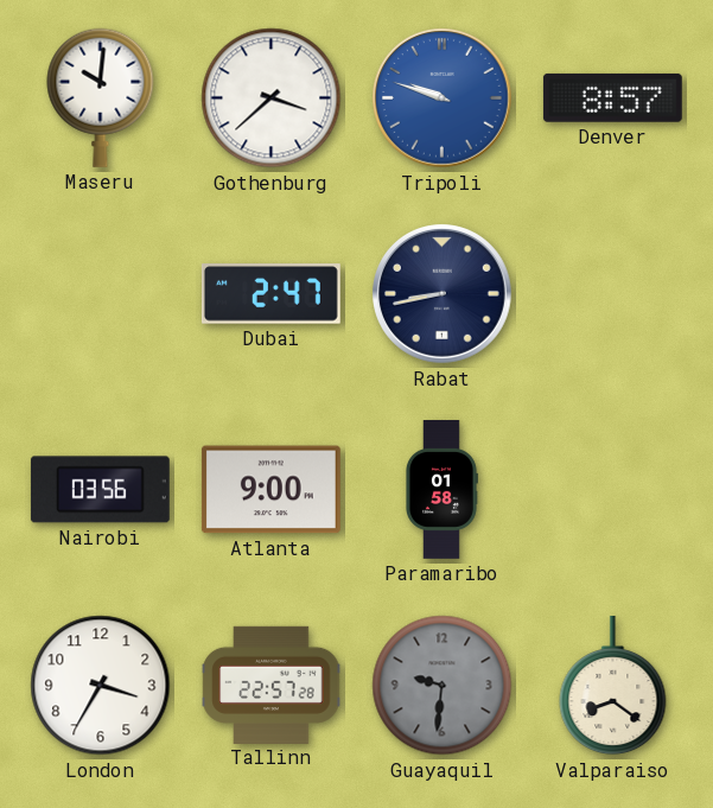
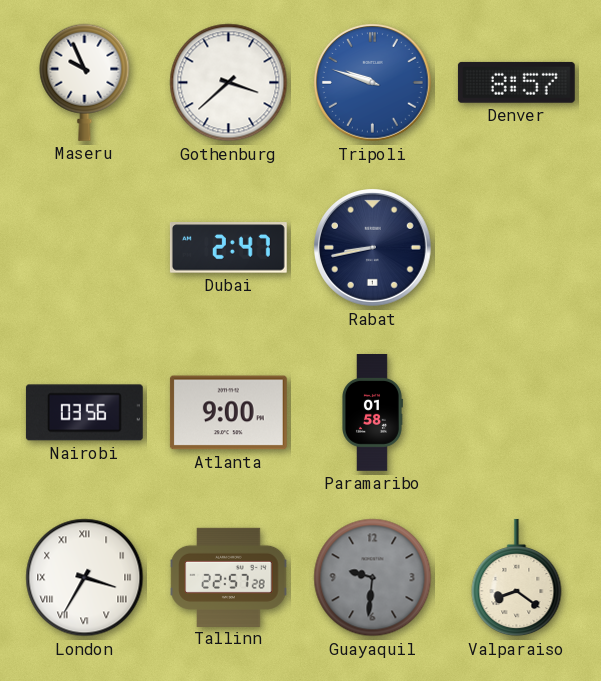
Maseru: 10:01 -> 9:56
London numerals: Arabic -> Roman
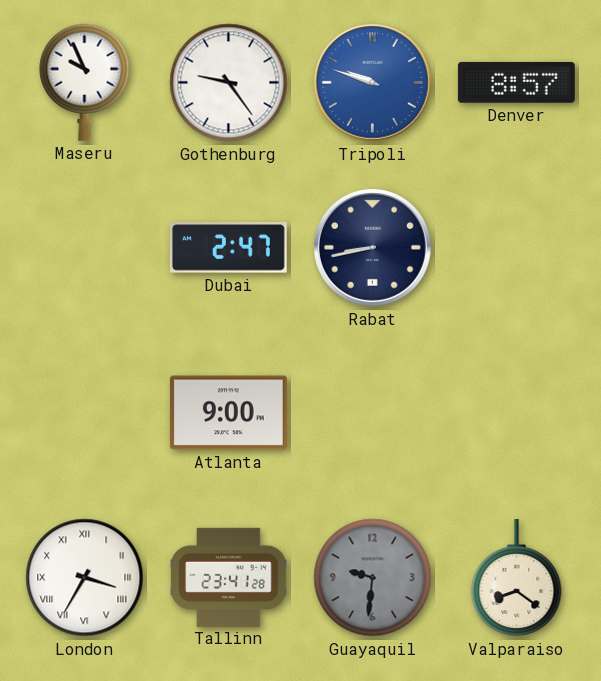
Gothenburg: 3:38 -> 9:24
Nairobi: 03:56 -> none
Paramaribo: 01:58 -> none
Tallinn: 22:57 -> 23:41
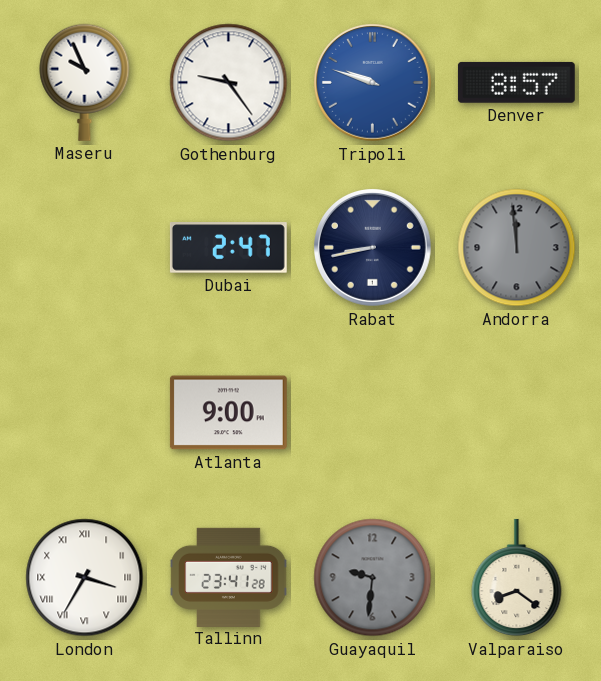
Andorra: none -> 11:59
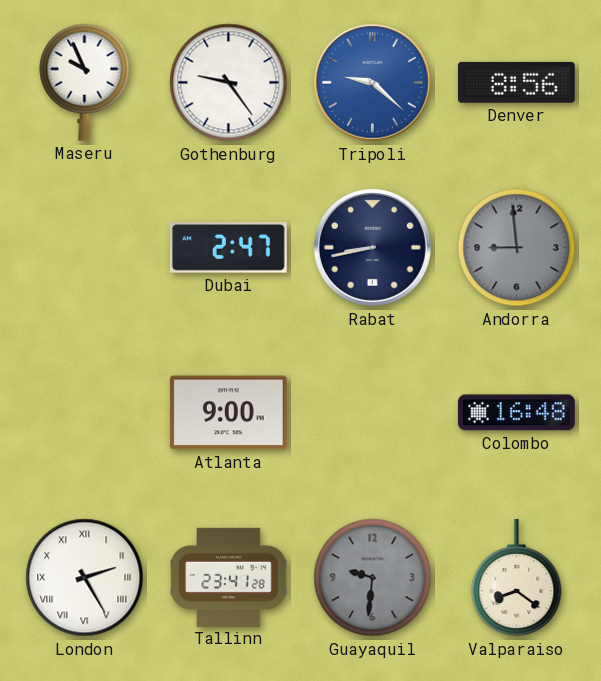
Tripoli: 9:48 -> 9:22
Denver: 8:57 -> 8:56
Andorra: 11:59 -> 8:59
Colombo: none -> 16:48
London: 3:35 -> 2:25
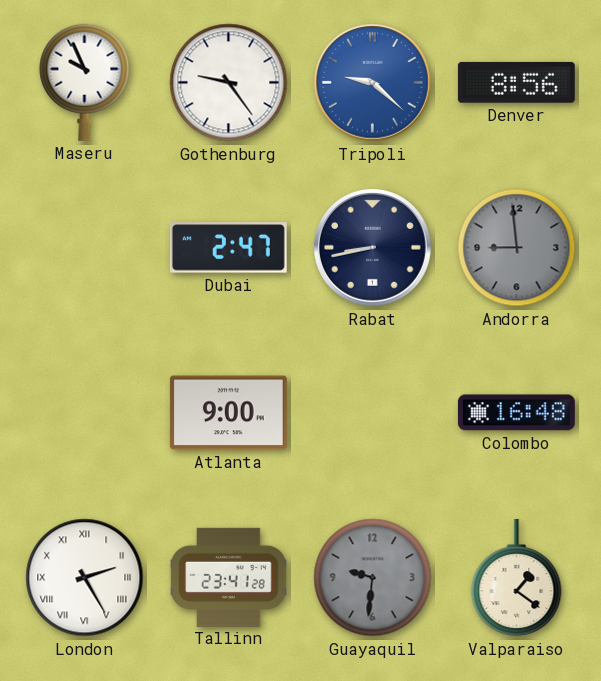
Valparaiso: 8:21 -> 1:21
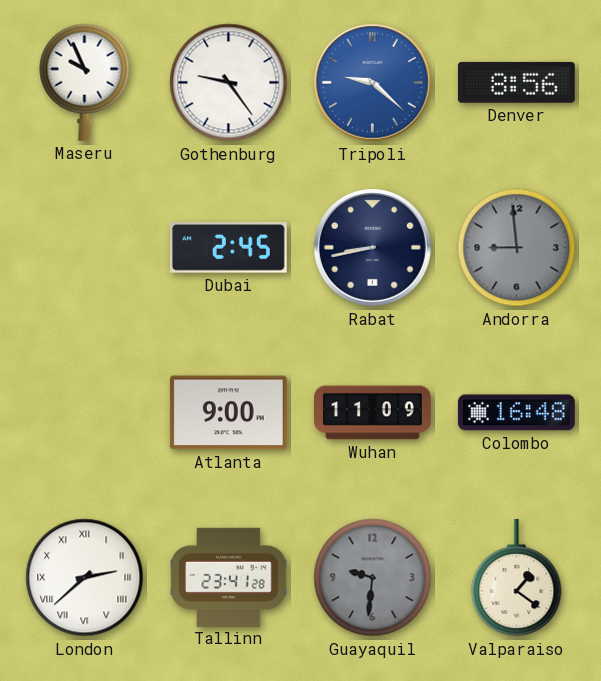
Dubai: 2:47 -> 2:45
Wuhan: none -> 11:09
London: 2:25 -> 2:38
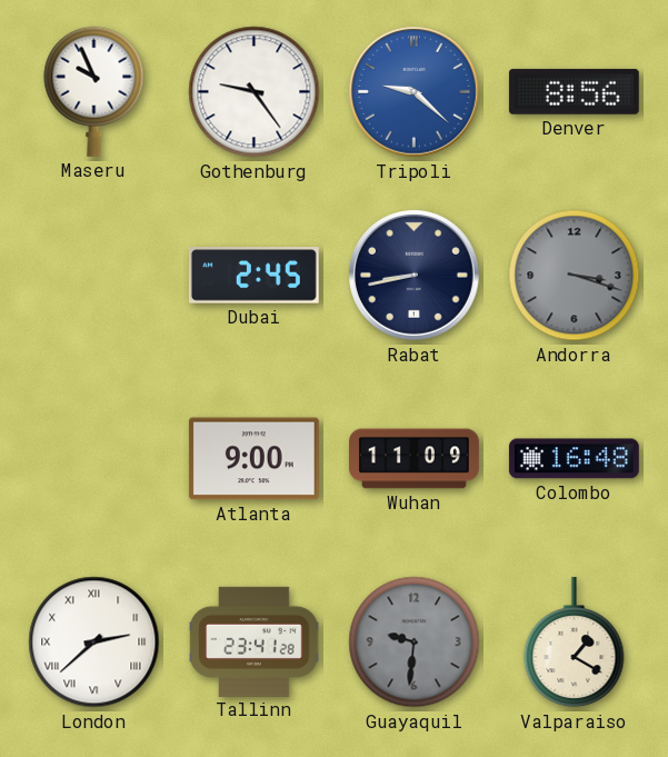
Andorra: 8:59 -> 3:18
Valparaiso: 1:21 -> 1:20
